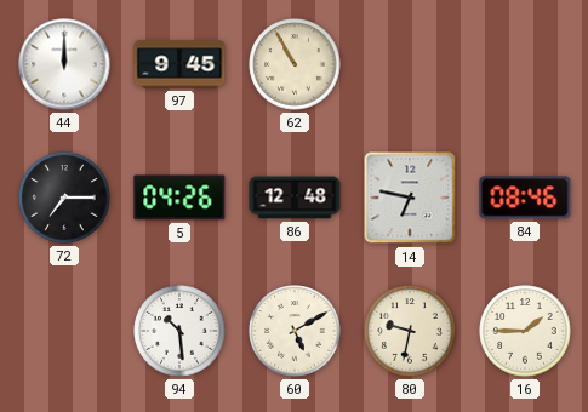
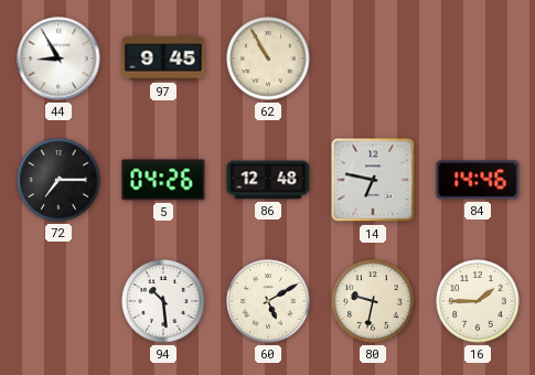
44: 12:00 -> 8:55
84: 08:46 -> 14:46
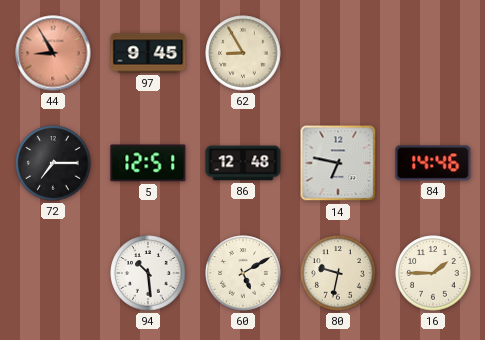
44 dial: white -> salmon
62: 10:55 -> 8:55
5: 04:26 -> 12:51
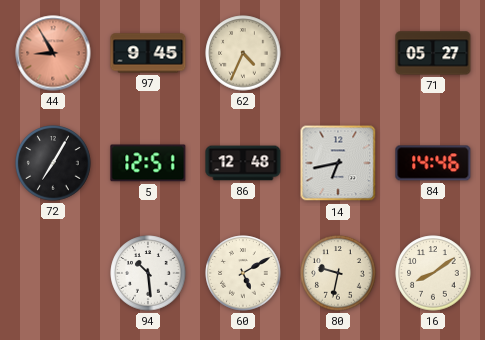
62: 8:55 -> 4:34
71: none -> 05:27
72: 7:15 -> 7:05
14: 6:47 -> 6:43
16: 1:45 -> 8:09
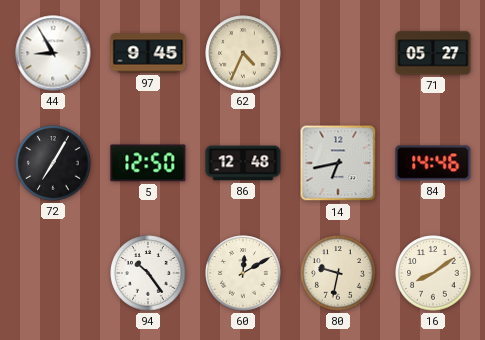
44 dial: salmon -> white
5: 12:51 -> 12:50
94: 10:29 -> 10:24
60: 5:10 -> 12:10
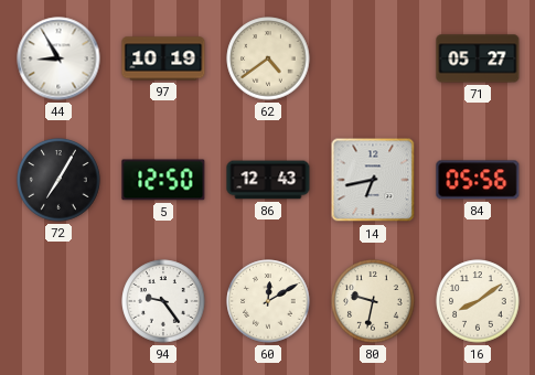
97: 9:45 -> 10:19
62: 4:34 -> 4:39
86: 12:48 -> 12:43
84: 14:46 -> 05:56
94: 10:24 -> 9:24
